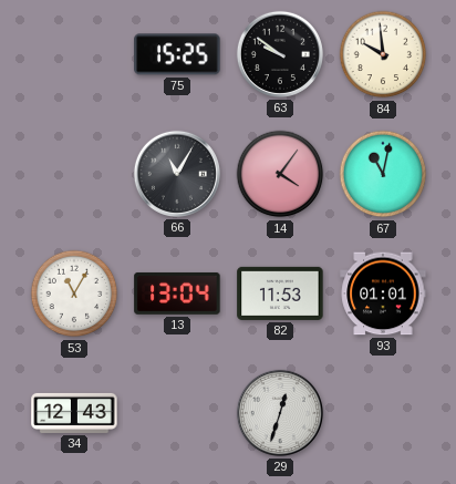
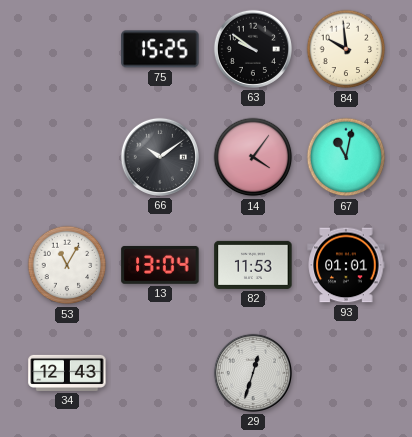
66: 11:05 -> 10:09
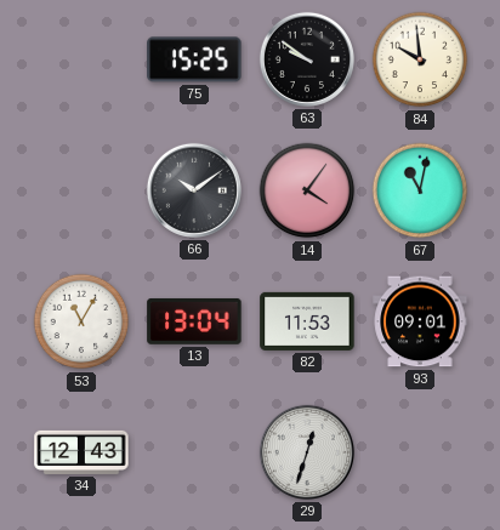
93: 01:01 -> 09:01
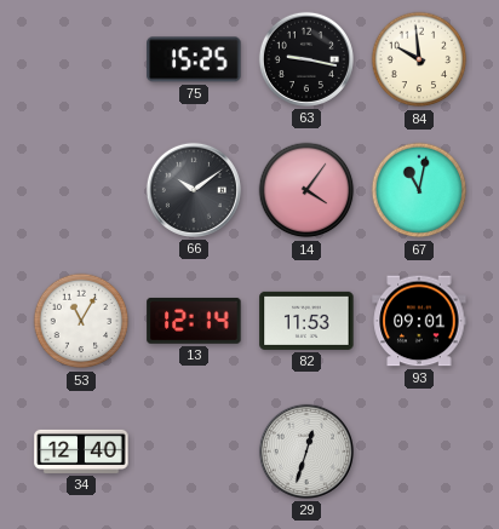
63: 9:51 -> 9:17
13: 13:04 -> 12:14
34: 12:43 -> 12:40
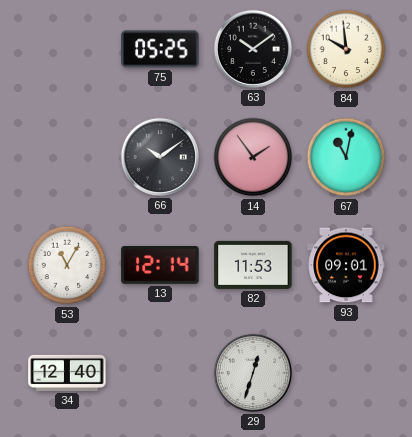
75: 15:25 -> 05:25
63: 9:17 -> 10:09
14: 4:06 -> 1:54
